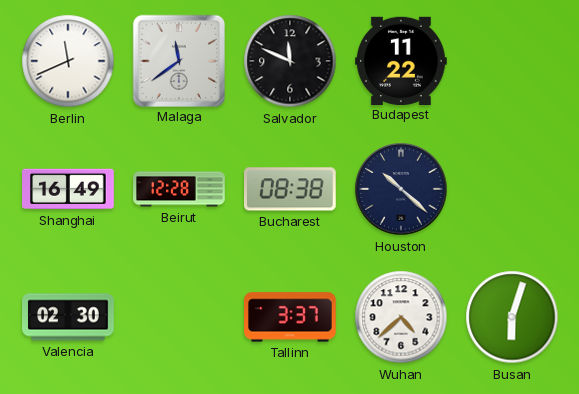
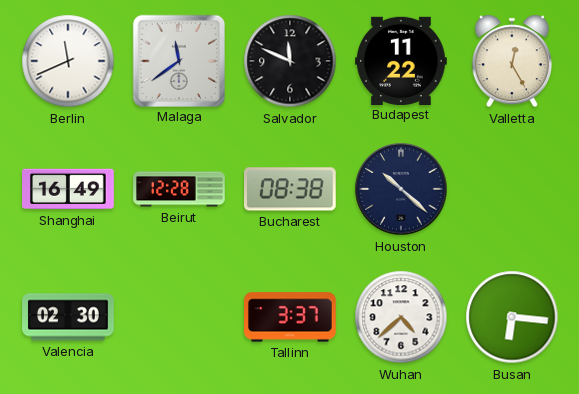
Valletta: none -> 12:25
Busan: 6:03 -> 6:16
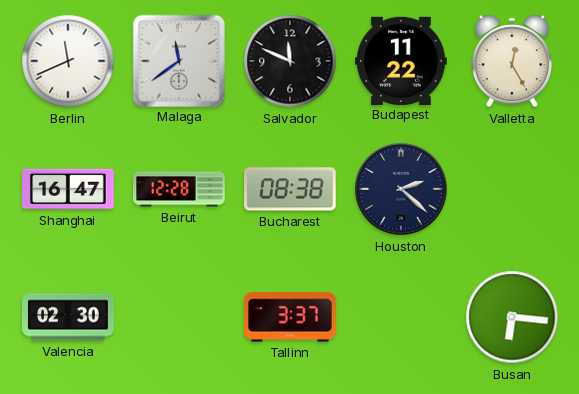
Shanghai: 16:49 -> 16:47
Houston: 10:22 -> 2:22
Wuhan: 4:38 -> none
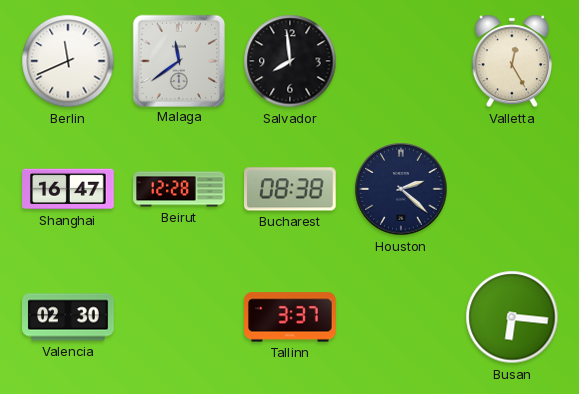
Salvador: 11:49 -> 7:59
Budapest: 11:22 -> none
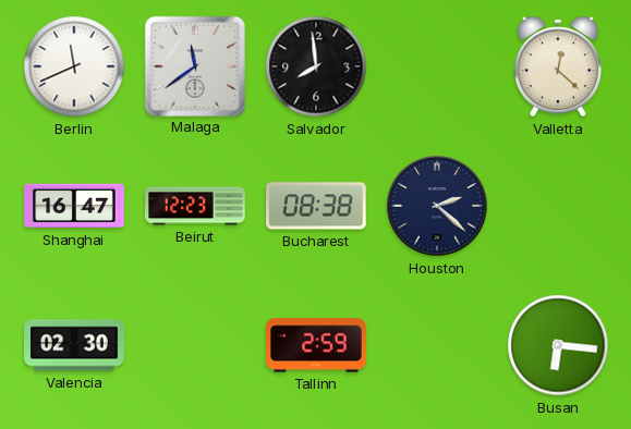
Valletta: 12:25 -> 12:22
Beirut: 12:28 -> 12:23
Tallinn: 3:37 -> 2:59
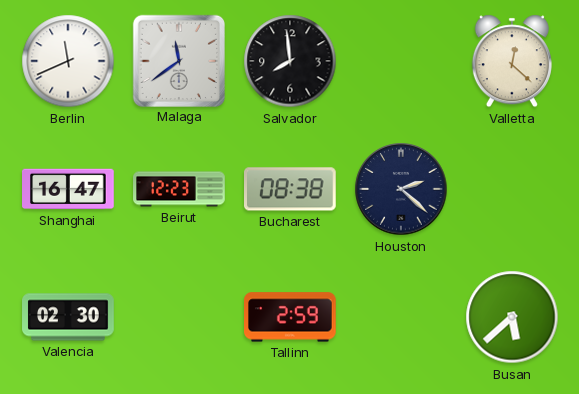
Busan: 6:16 -> 5:38
